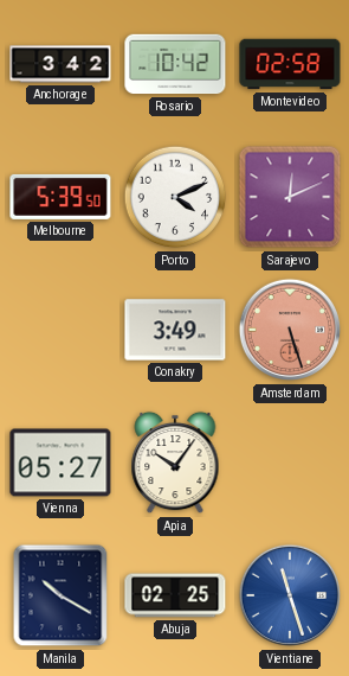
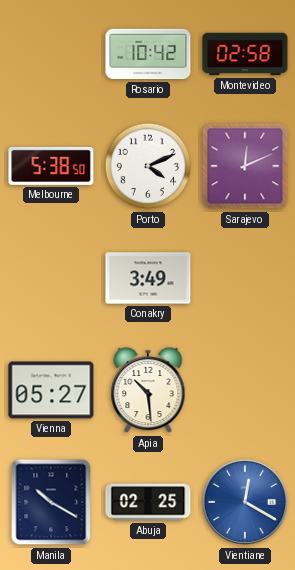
Anchorage: 3:42 -> none
Melbourne: 5:39 -> 5:38
Amsterdam: 5:27 -> none
Apia: 10:06 -> 10:29
Vientiane: 11:27 -> 12:20
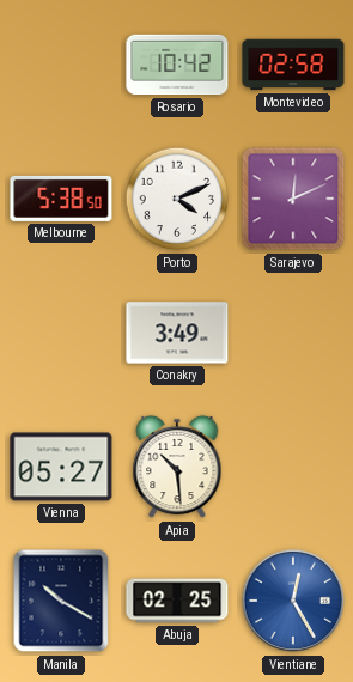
Vientiane: 12:20 -> 12:25
